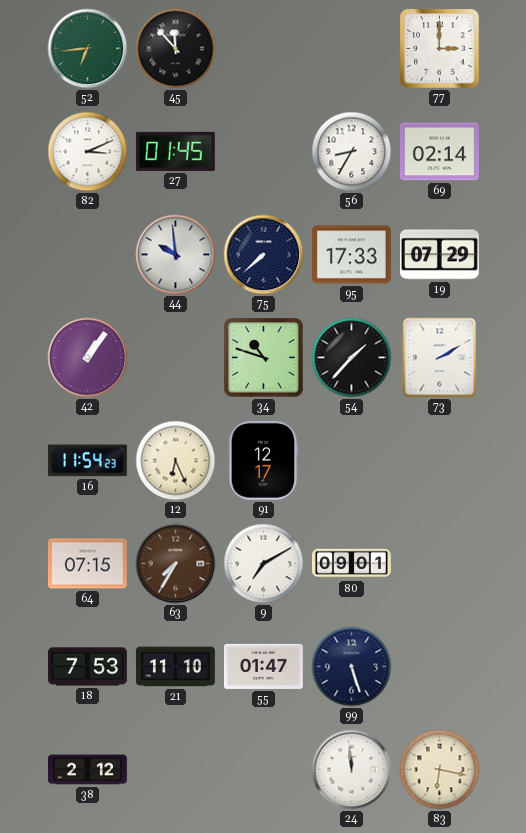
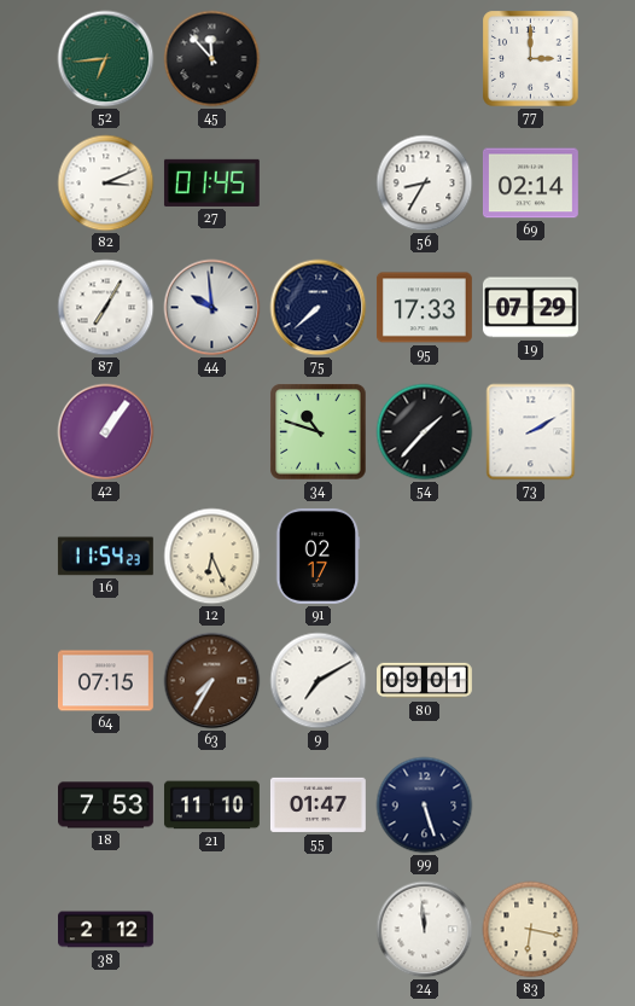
87: none -> 7:05
91: 12:17 -> 02:17
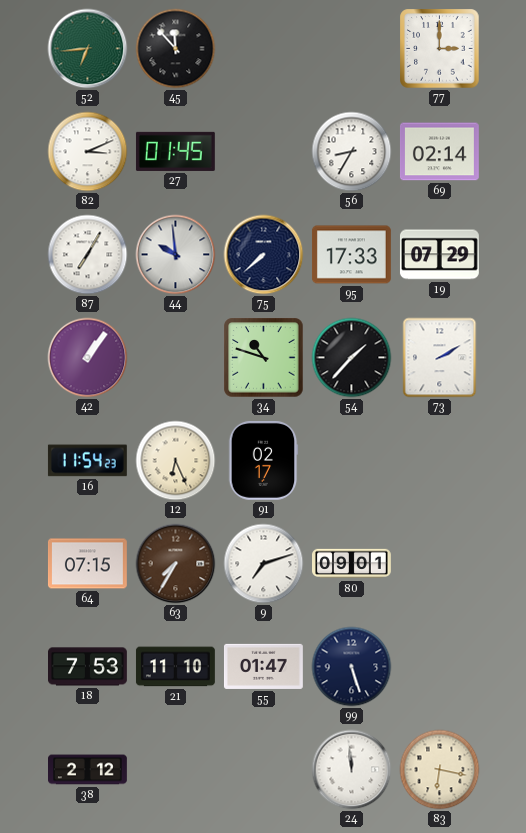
9: 7:10 -> 7:12
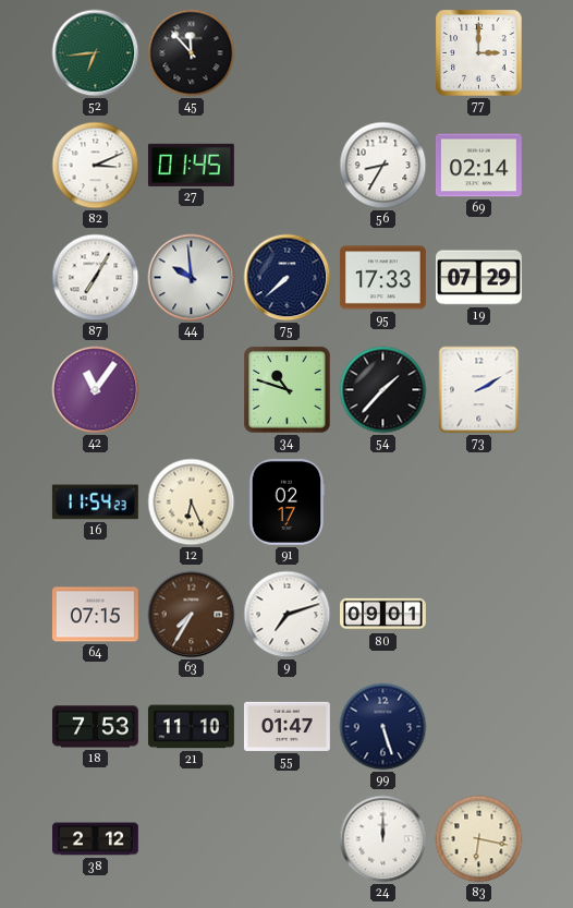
42: 1:06 -> 11:06
24: 11:59 -> 12:00
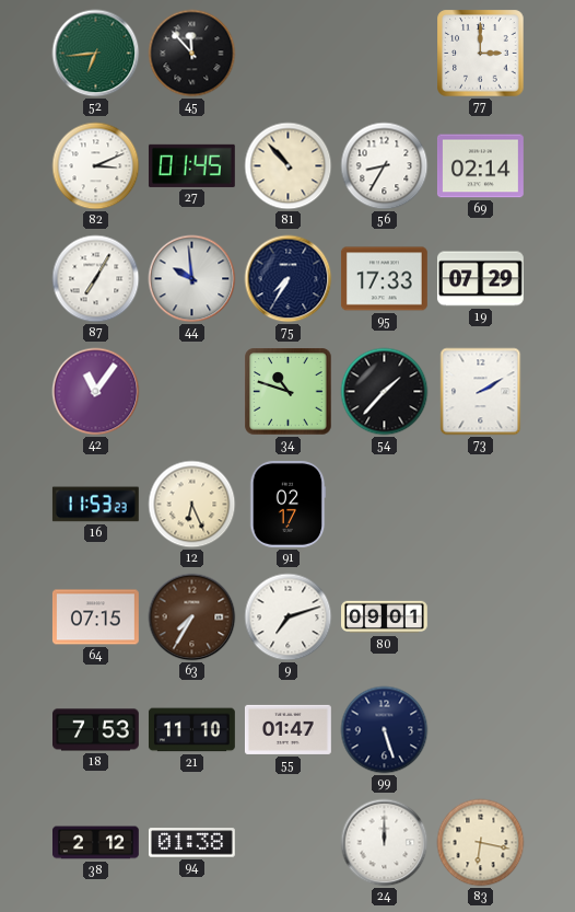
81: none -> 10:53
75: 7:38 -> 7:35
16: 11:54 -> 11:53
94: none -> 01:38
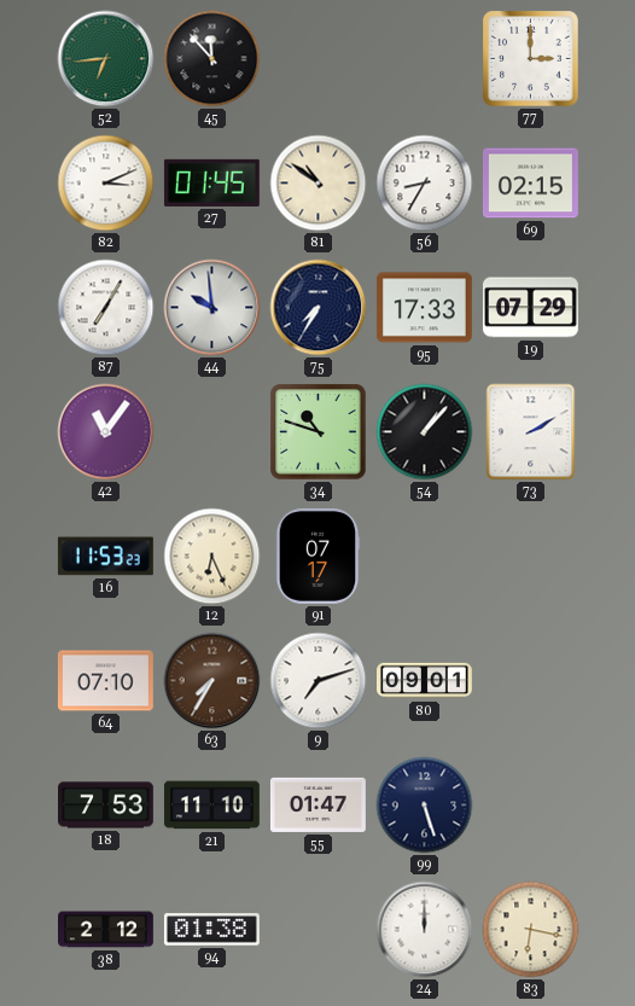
81: 10:53 -> 10:51
69: 02:14 -> 02:15
54: 1:37 -> 1:07
91: 02:17 -> 07:17
64: 07:15 -> 07:10
